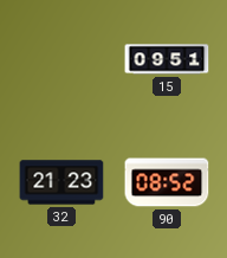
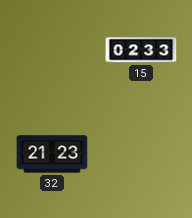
15: 09:51 -> 02:33
90: 08:52 -> none
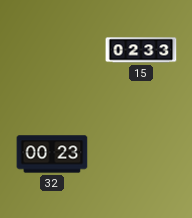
32: 21:23 -> 00:23
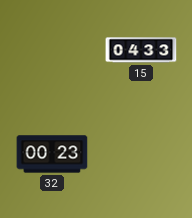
15: 02:33 -> 04:33
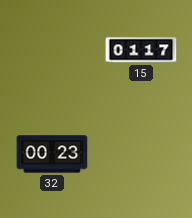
15: 04:33 -> 01:17
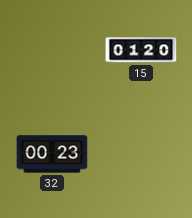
15: 01:17 -> 01:20
